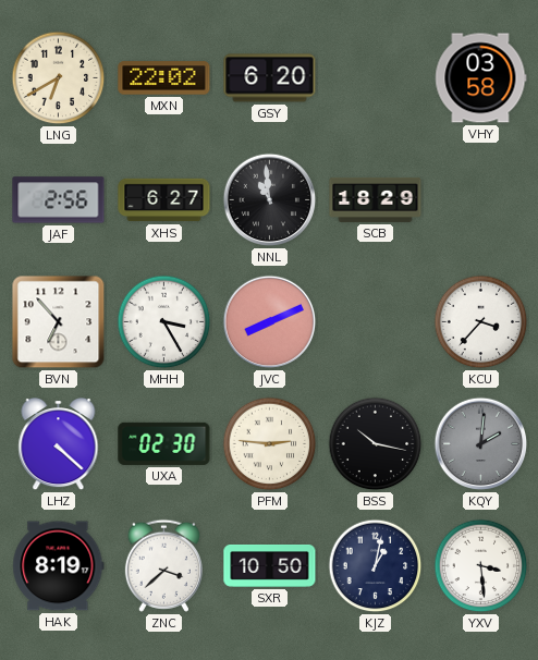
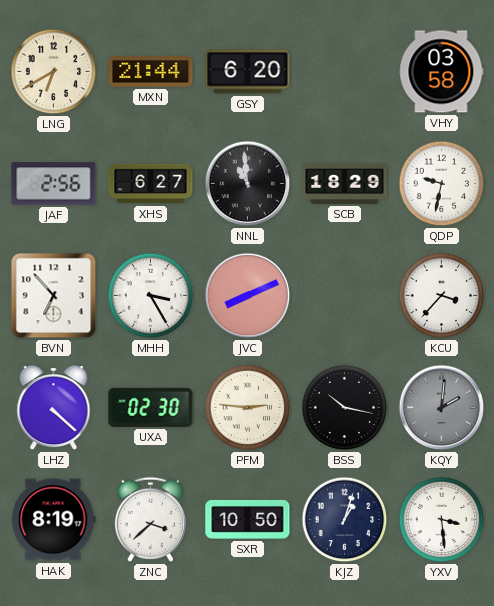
MXN: 22:02 -> 21:44
QDP: none -> 9:32
KJZ: 1:02 -> 1:03
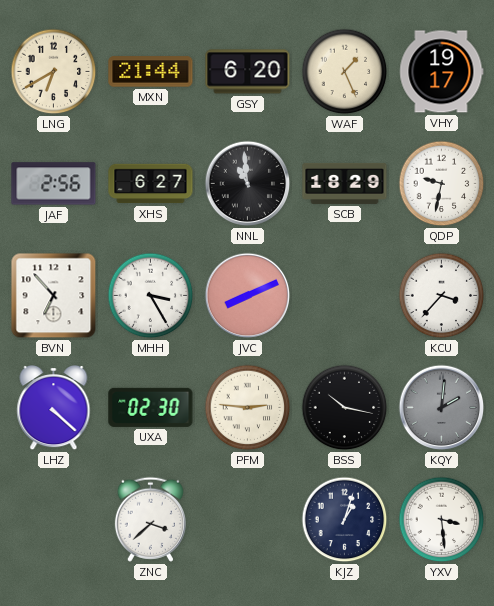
WAF: none -> 1:26
VHY: 03:58 -> 19:17
HAK: 8:19 -> none
SXR: 10:50 -> none
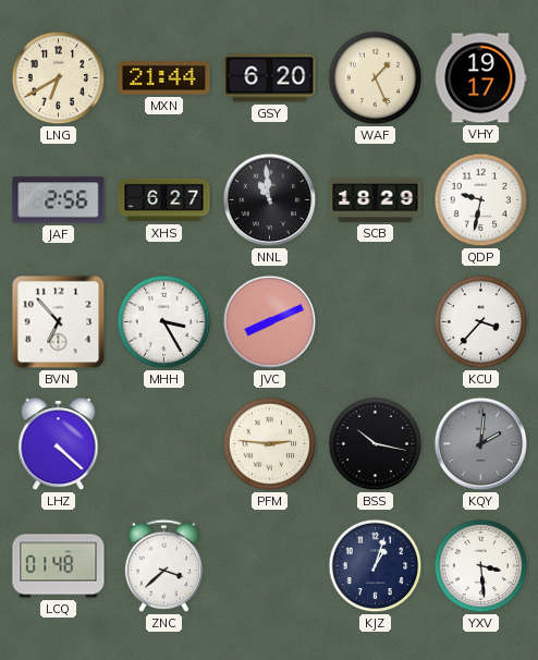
UXA: 02:30 -> none
LCQ: none -> 01:48
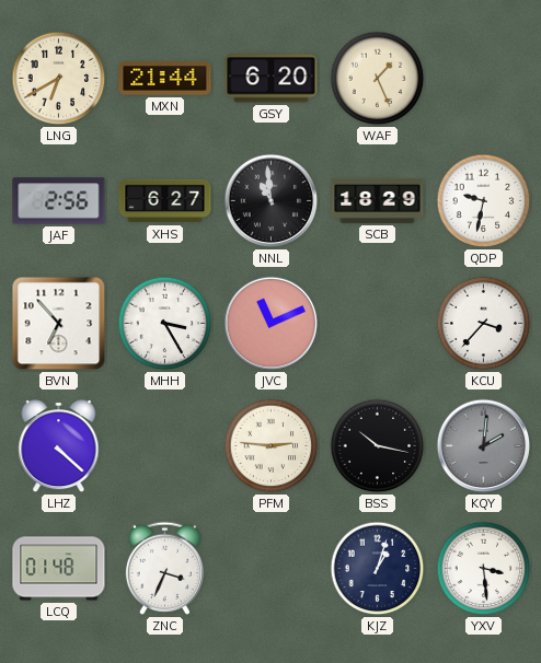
VHY: 19:17 -> none
JVC: 8:11 -> 11:11
ZNC: 3:38 -> 3:34
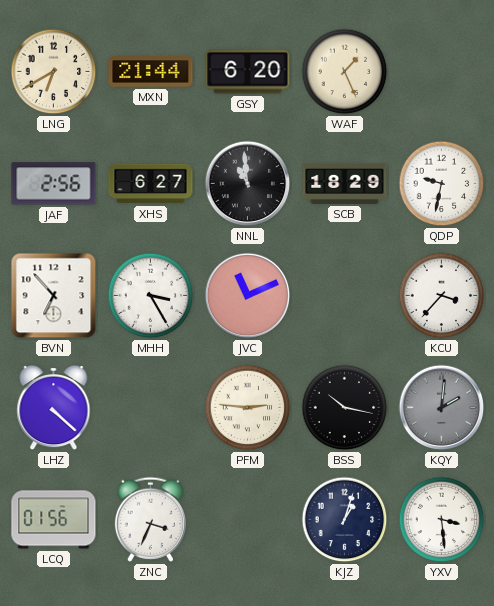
LCQ: 01:48 -> 01:56
